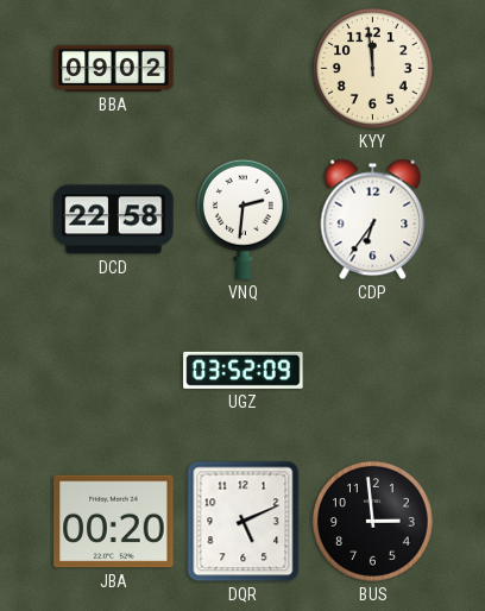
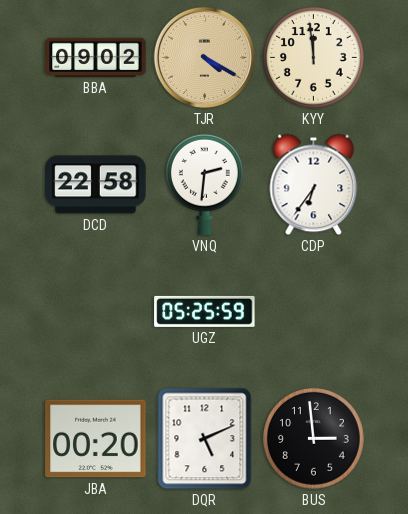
TJR: none -> 4:20
UGZ: 03:52 -> 05:25
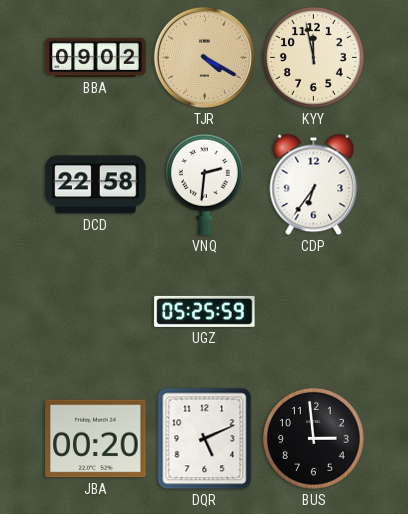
KYY: 11:59 -> 11:58
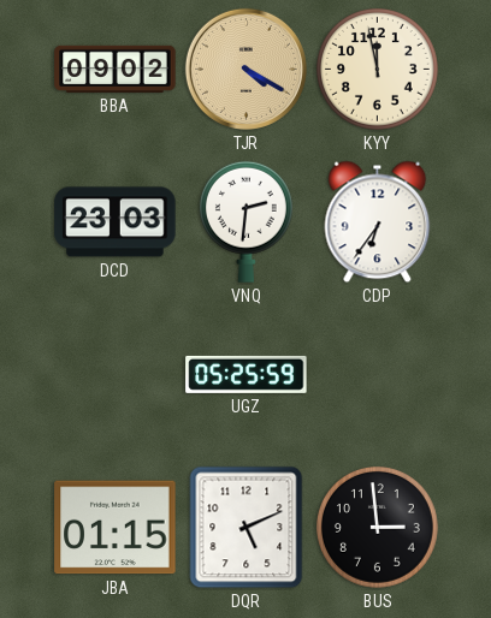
DCD: 22:58 -> 23:03
JBA: 00:20 -> 01:15
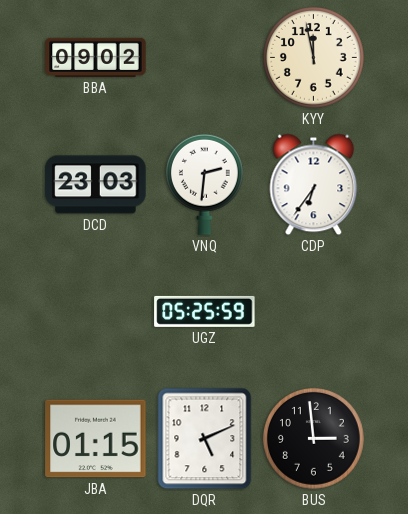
TJR: 4:20 -> none
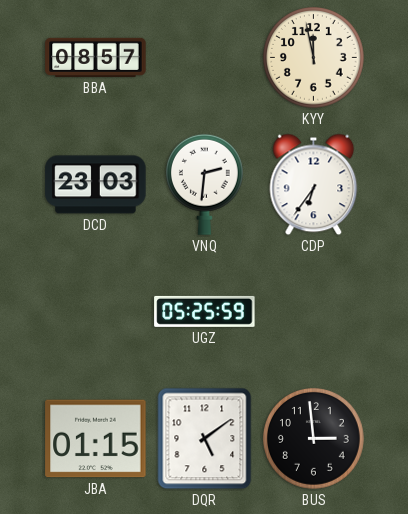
BBA: 09:02 -> 08:57
DQR: 5:11 -> 5:09
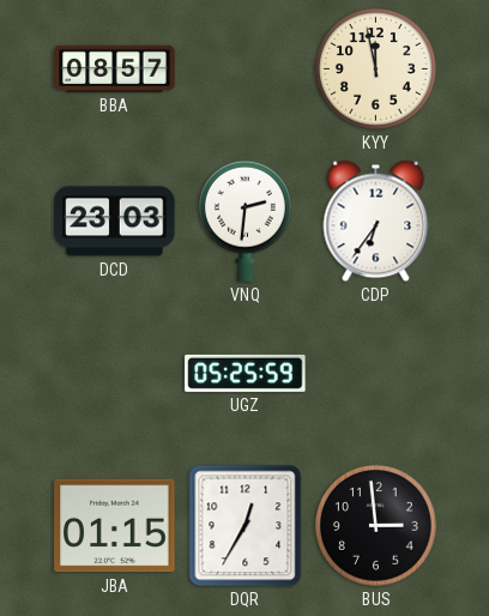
DQR: 5:09 -> 12:35
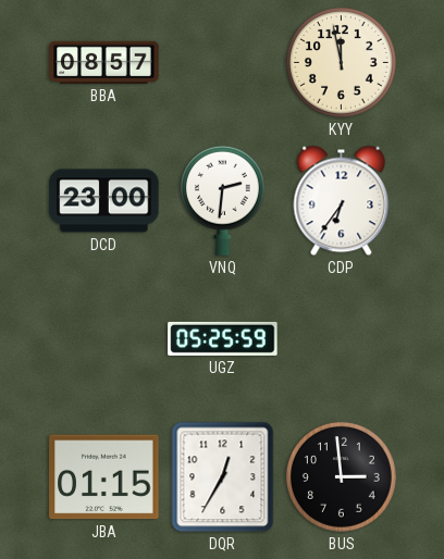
DCD: 23:03 -> 23:00
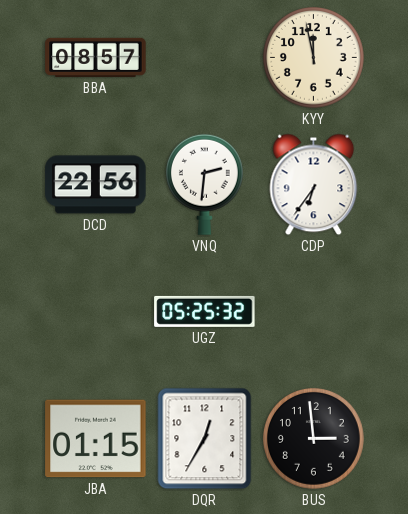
DCD: 23:00 -> 22:56
UGZ: 05:25:59 -> 05:25:32
